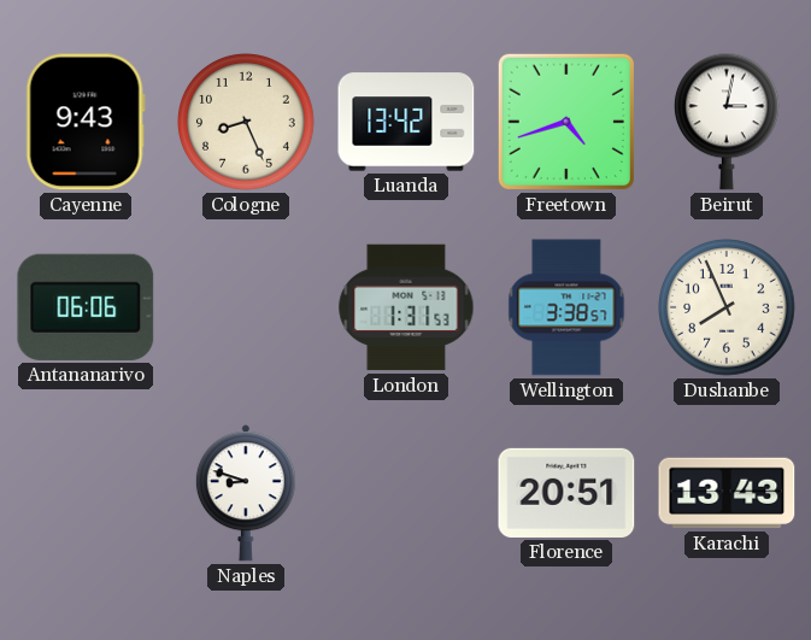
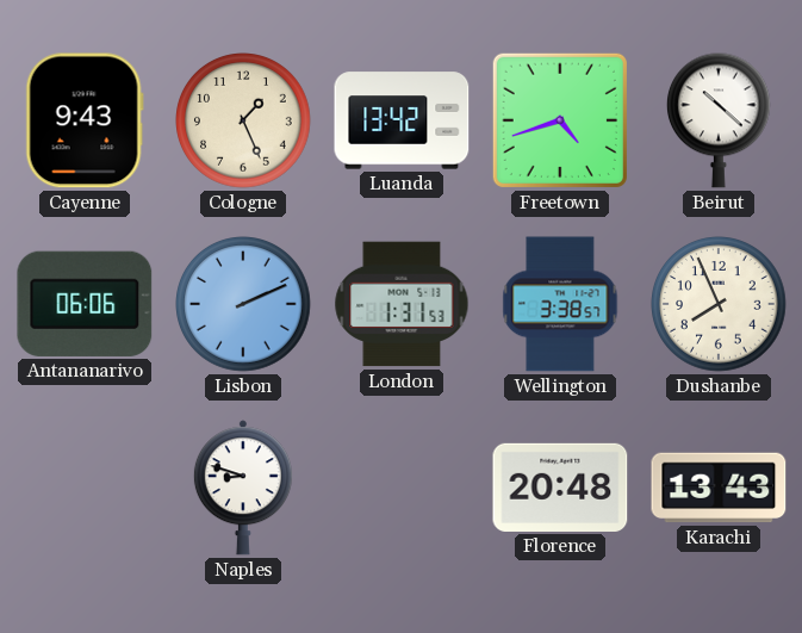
Cologne: 8:26 -> 1:26
Beirut: 3:02 -> 10:22
Lisbon: none -> 2:11
Florence: 20:51 -> 20:48
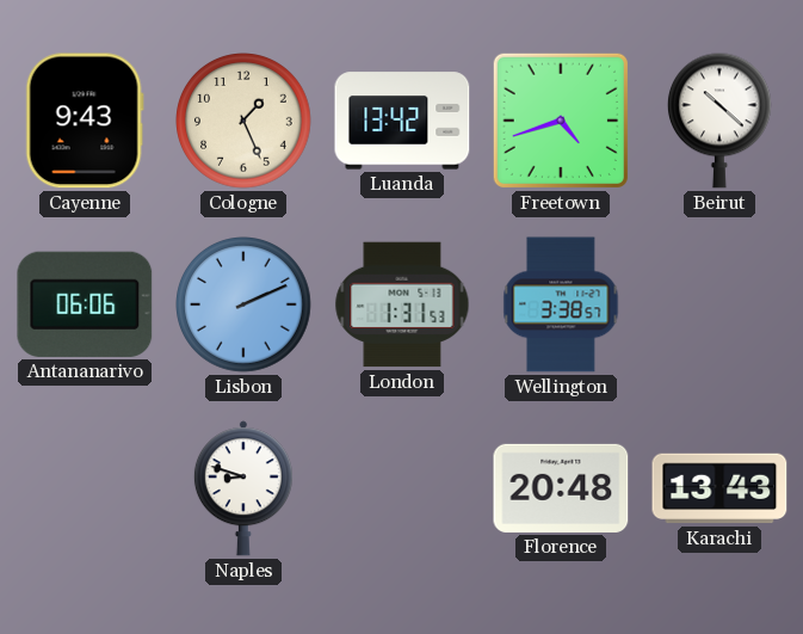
Dushanbe: 7:56 -> none
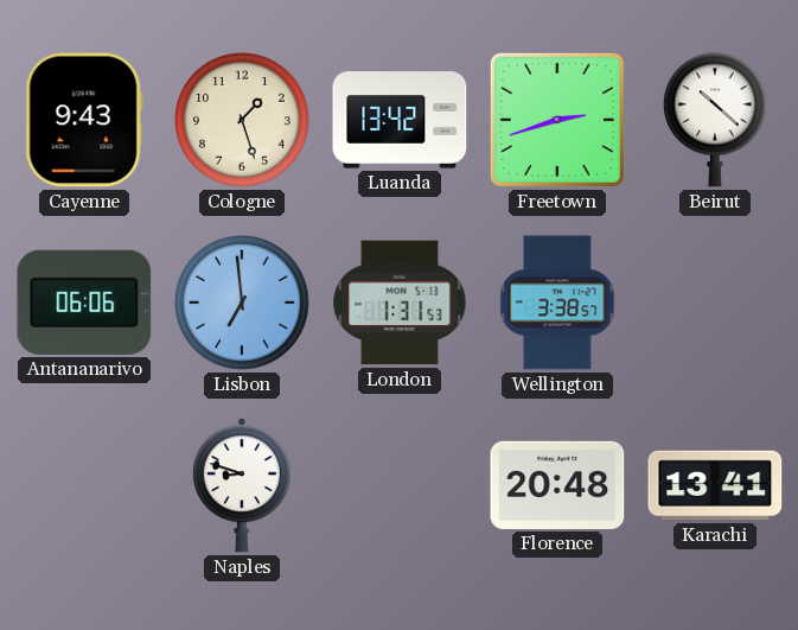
Cologne: 1:26 -> 1:27
Freetown: 4:42 -> 2:42
Lisbon: 2:11 -> 6:59
Karachi: 13:43 -> 13:41
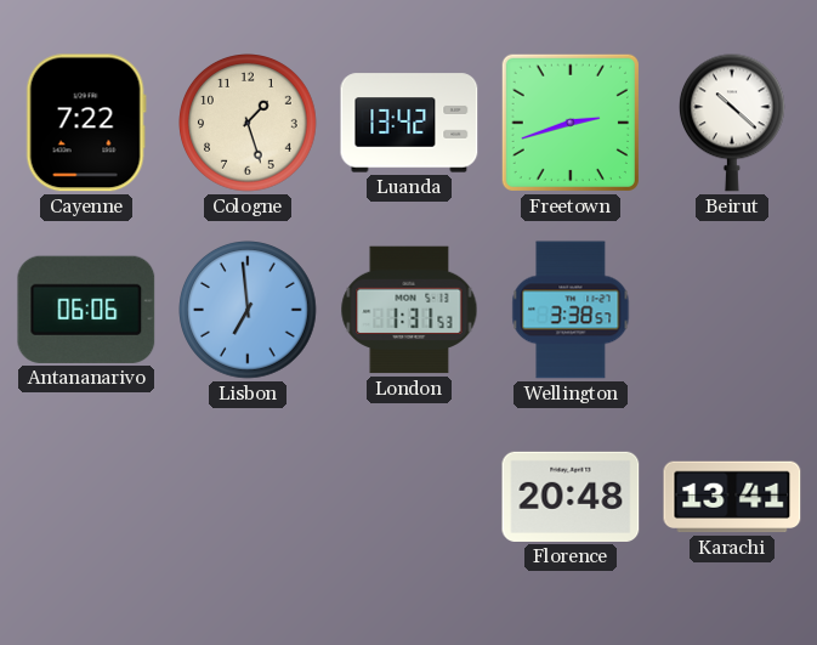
Cayenne: 9:43 -> 7:22
Naples: 8:48 -> none
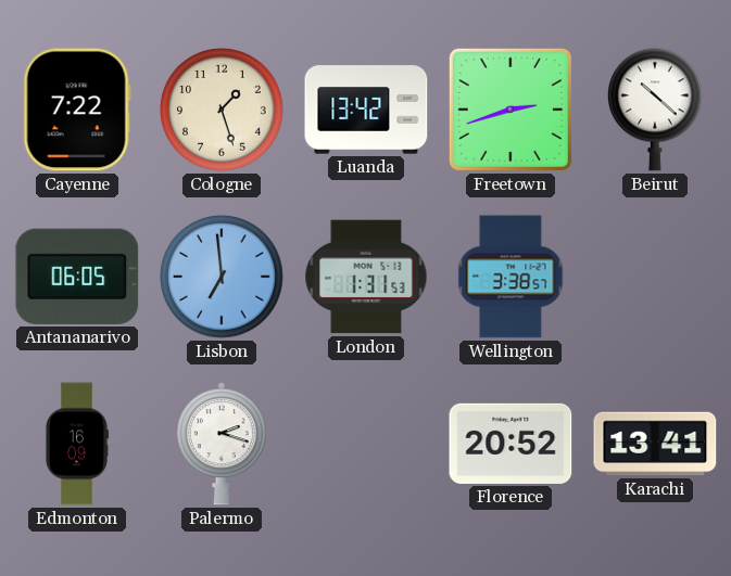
Antananarivo: 06:06 -> 06:05
Edmonton: none -> 16:09
Palermo: none -> 2:18
Florence: 20:48 -> 20:52
